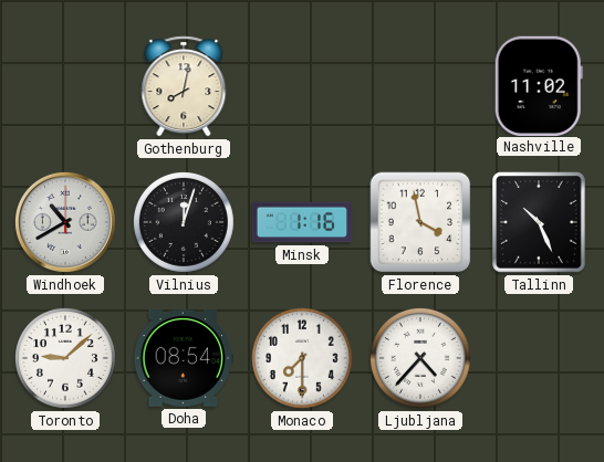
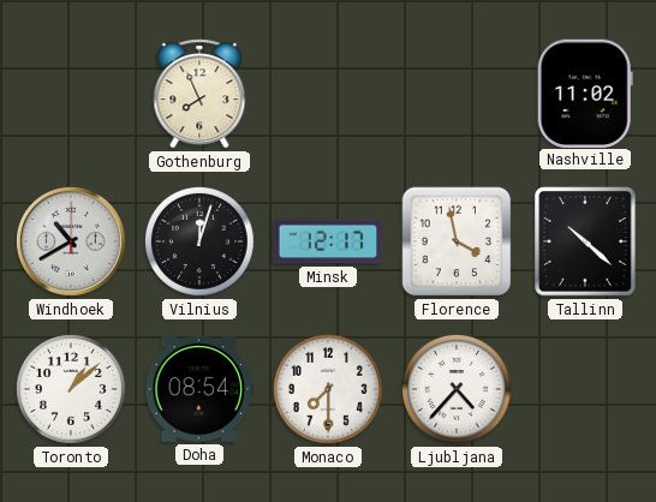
Gothenburg: 8:02 -> 7:56
Minsk: 1:16 -> 12:17
Tallinn: 10:26 -> 10:22
Toronto: 9:08 -> 1:08
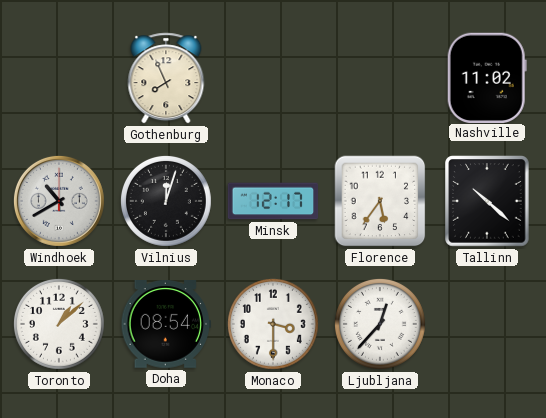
Florence: 3:58 -> 5:36
Monaco: 7:30 -> 3:30
Ljubljana: 4:37 -> 12:37
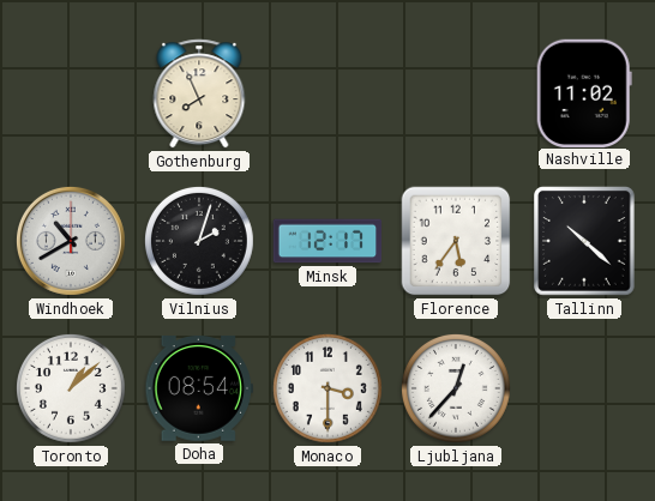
Vilnius: 12:03 -> 2:03
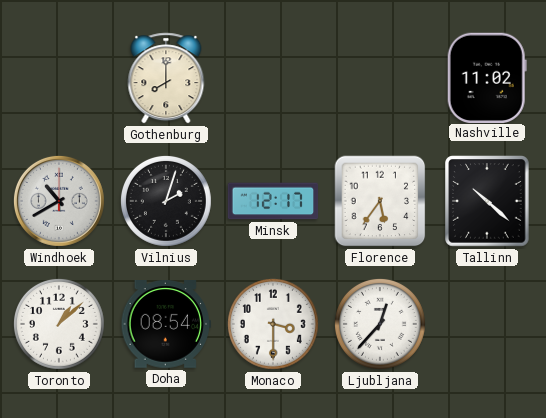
Gothenburg: 7:56 -> 8:00
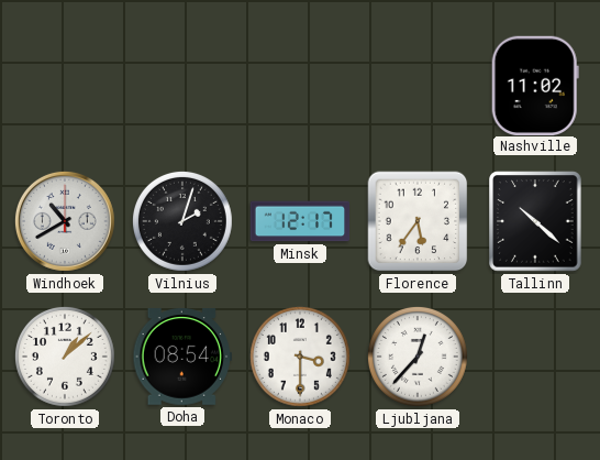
Gothenburg: 8:00 -> none
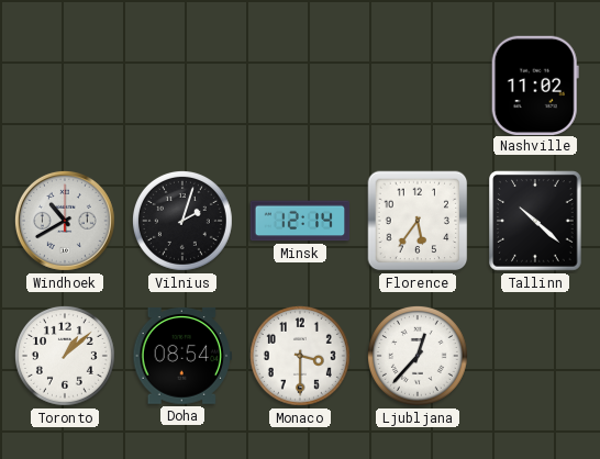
Minsk: 12:17 -> 12:14
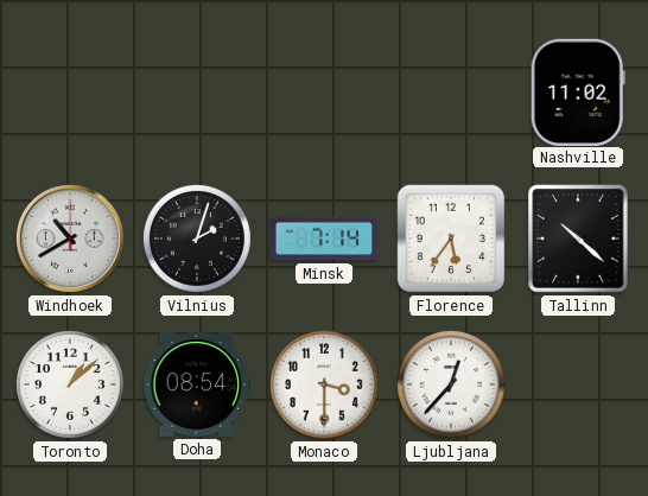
Minsk: 12:14 -> 7:14
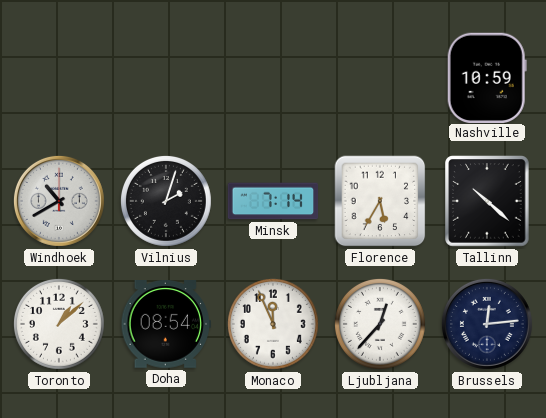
Nashville: 11:02 -> 10:59
Florence: 5:36 -> 5:35
Monaco: 3:30 -> 11:56
Brussels: none -> 12:14
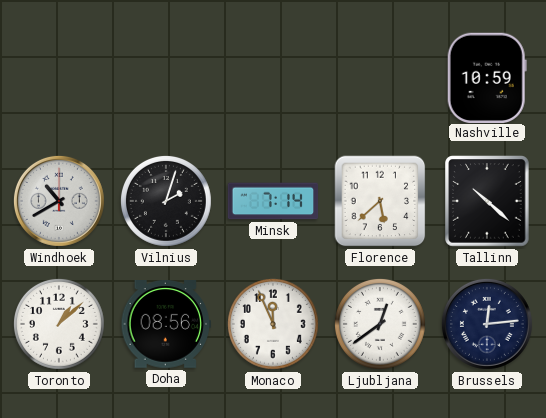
Florence: 5:35 -> 5:38
Doha: 08:54 -> 08:56
Ljubljana: 12:37 -> 12:39
